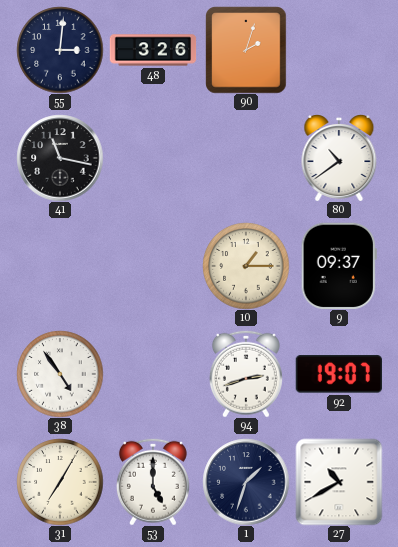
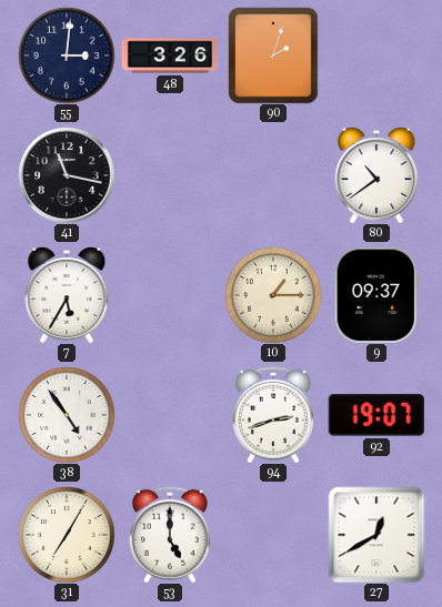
7: none -> 5:35
1: 1:33 -> none
27: 10:40 -> 12:40
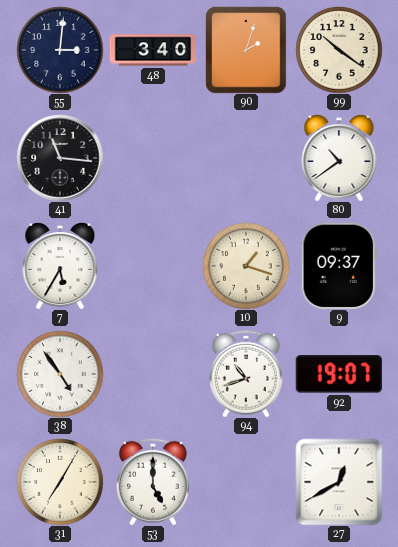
48: 3:26 -> 3:40
99: none -> 10:21
41: 11:17 -> 11:16
10: 1:15 -> 1:18
94: 2:42 -> 10:42
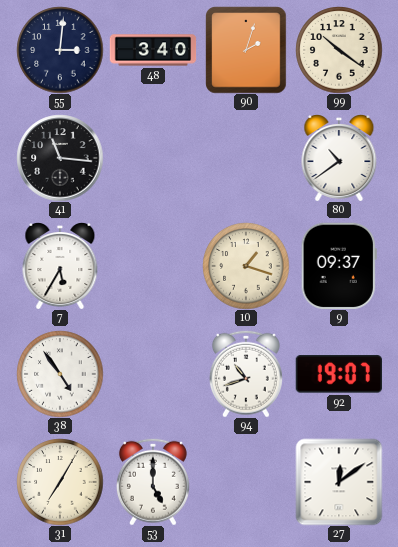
27: 12:40 -> 12:09
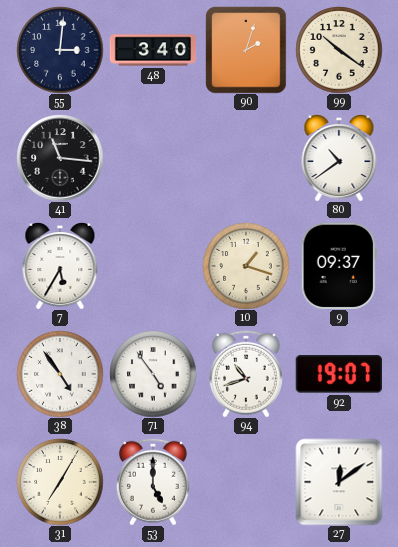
71: none -> 4:54
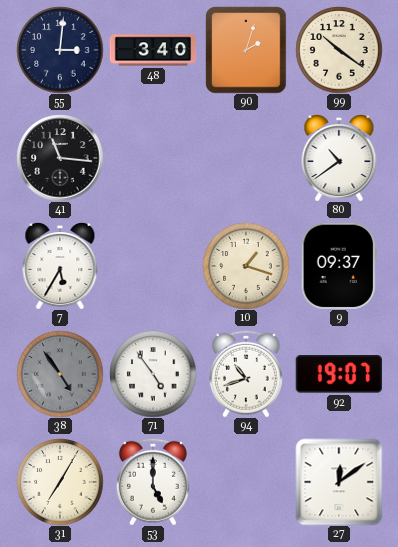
38 dial: white -> grey
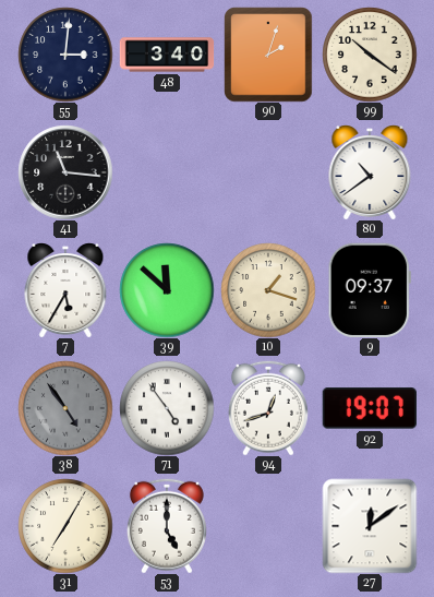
39: none -> 11:52
94: 10:42 -> 12:42
